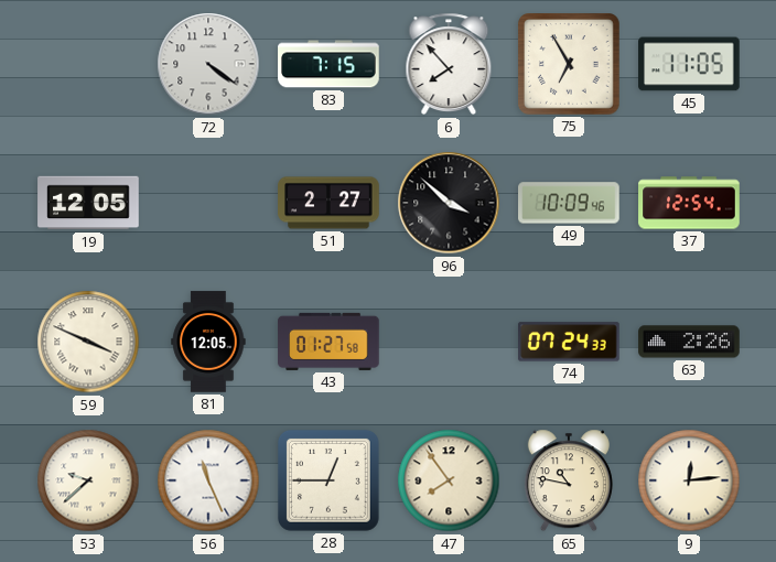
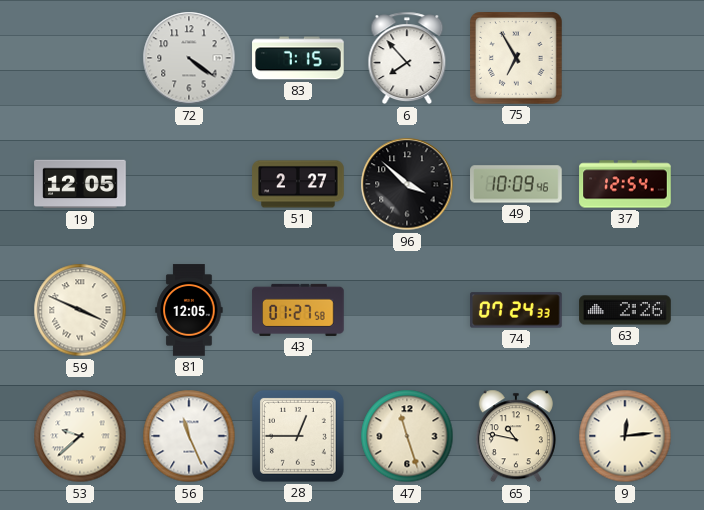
45: 11:05 -> none
47: 7:54 -> 11:27
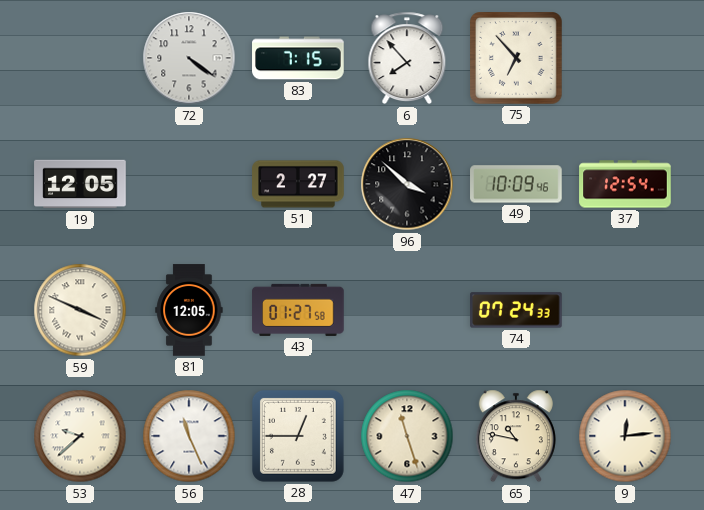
75: 6:55 -> 6:53
63: 2:26 -> none
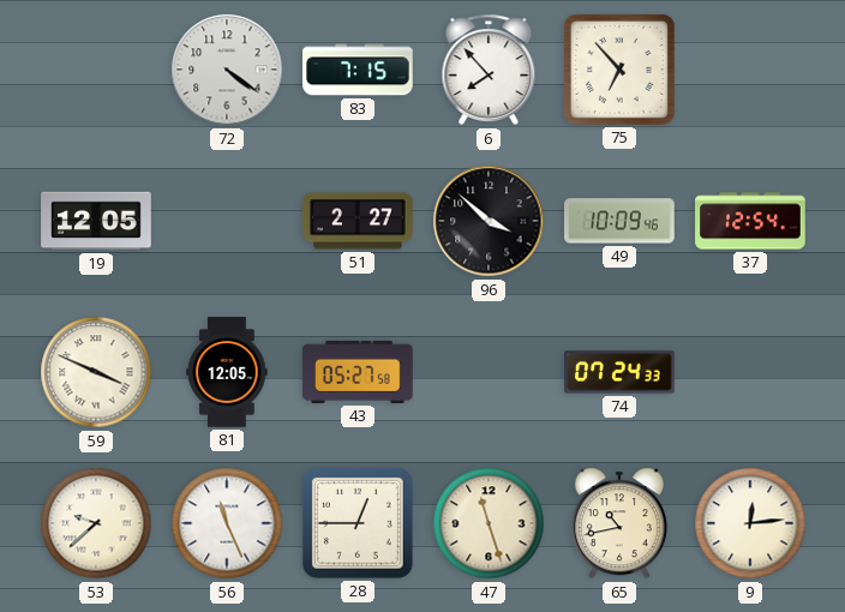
43: 01:27 -> 05:27
65: 10:47 -> 10:43
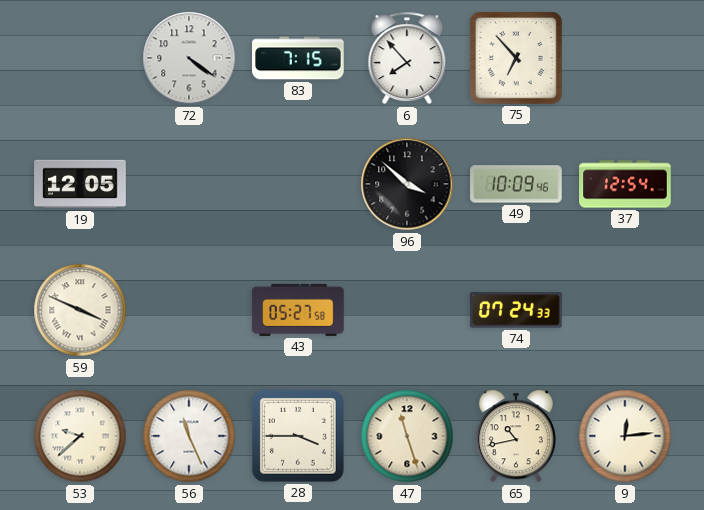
51: 2:27 -> none
81: 12:05 -> none
28: 12:45 -> 3:45
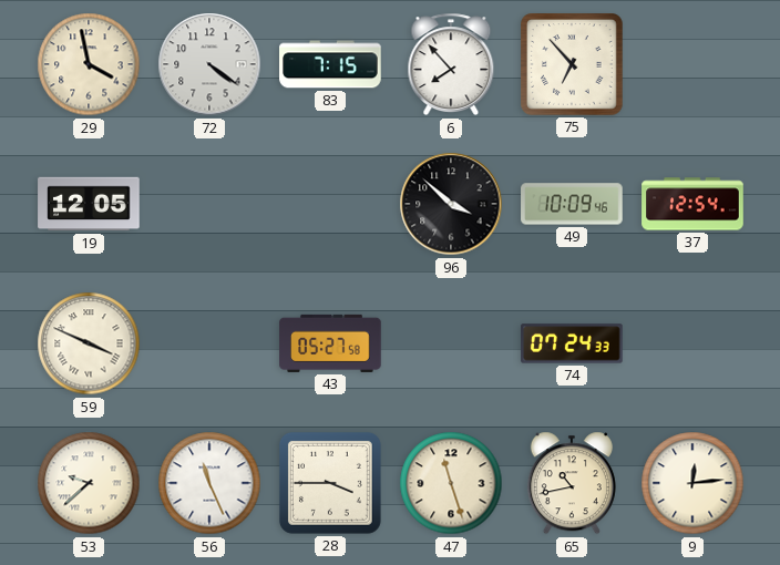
29: none -> 3:58
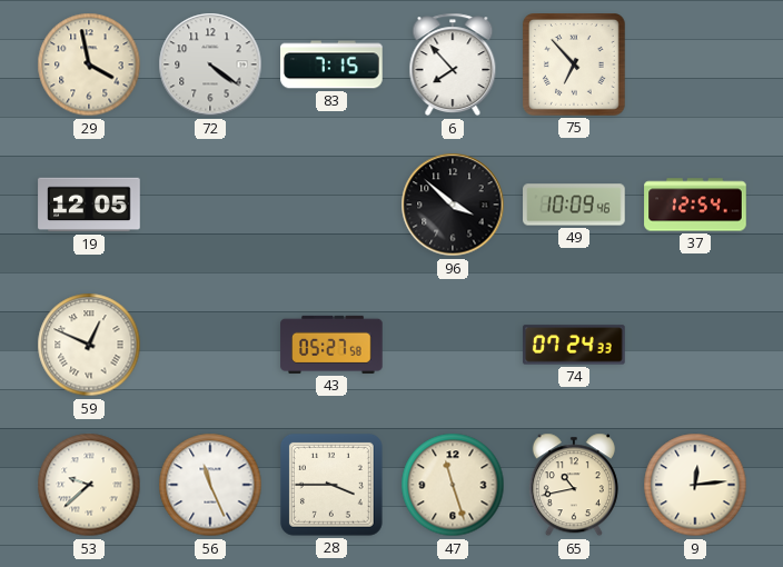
59: 3:49 -> 12:49
